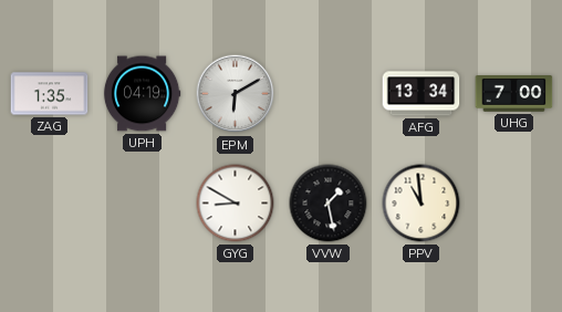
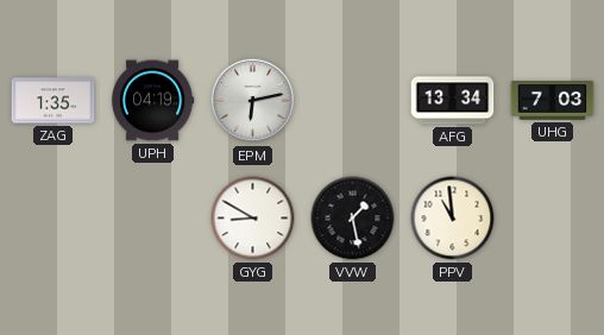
EPM: 6:10 -> 6:13
UHG: 7:00 -> 7:03
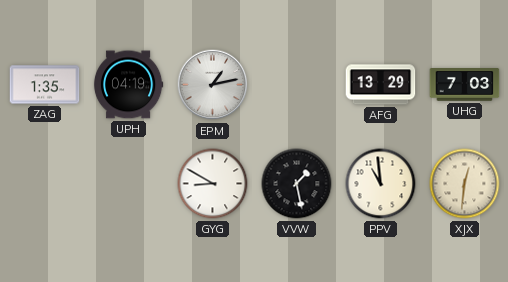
EPM: 6:13 -> 1:13
AFG: 13:34 -> 13:29
XJX: none -> 12:31
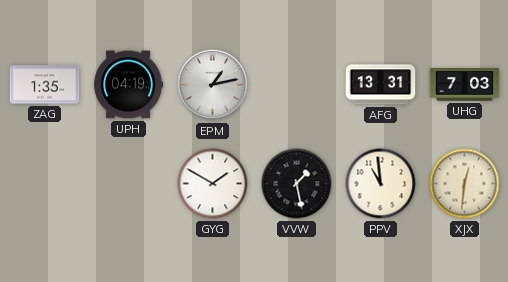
AFG: 13:29 -> 13:31
GYG: 8:50 -> 1:50
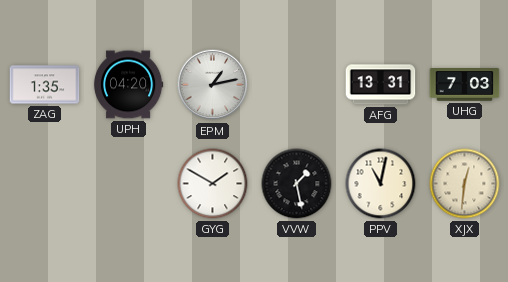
UPH: 04:19 -> 04:20
PPV: 10:59 -> 11:02
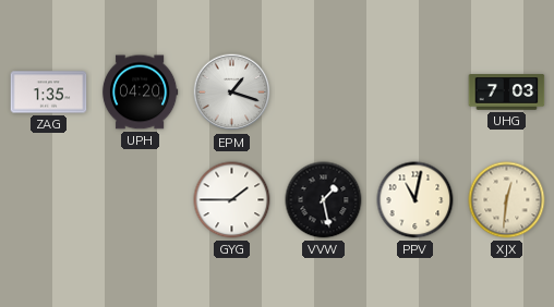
EPM: 1:13 -> 1:18
AFG: 13:31 -> none
GYG: 1:50 -> 1:45
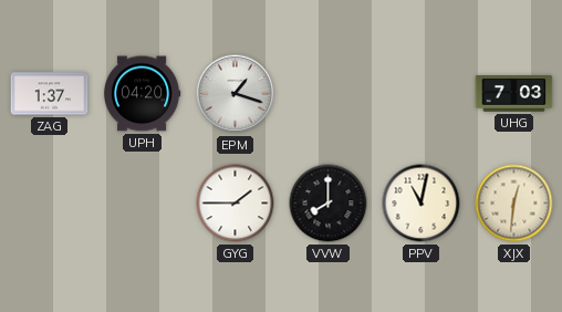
ZAG: 1:35 -> 1:37
VVW: 1:28 -> 8:00
